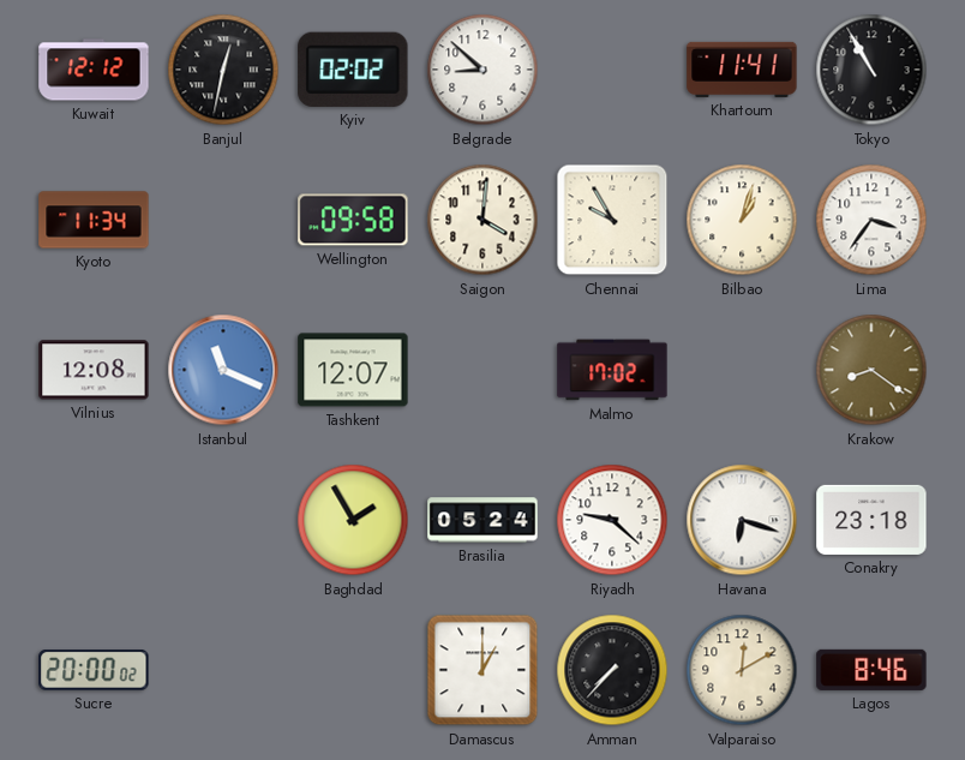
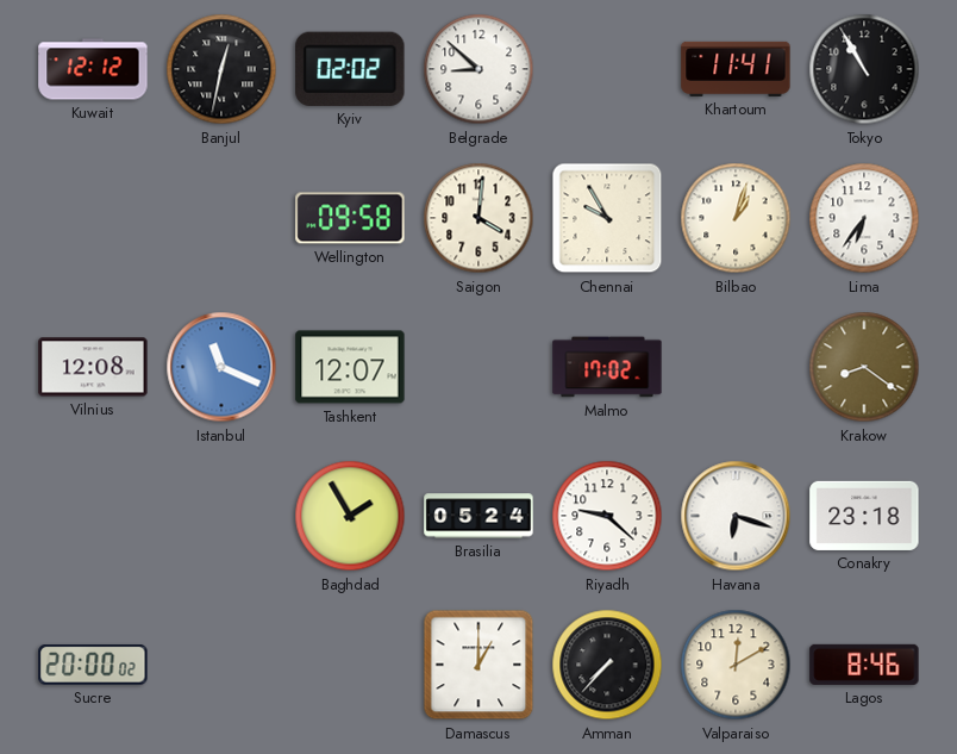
Kyoto: 11:34 -> none
Lima: 3:36 -> 6:36
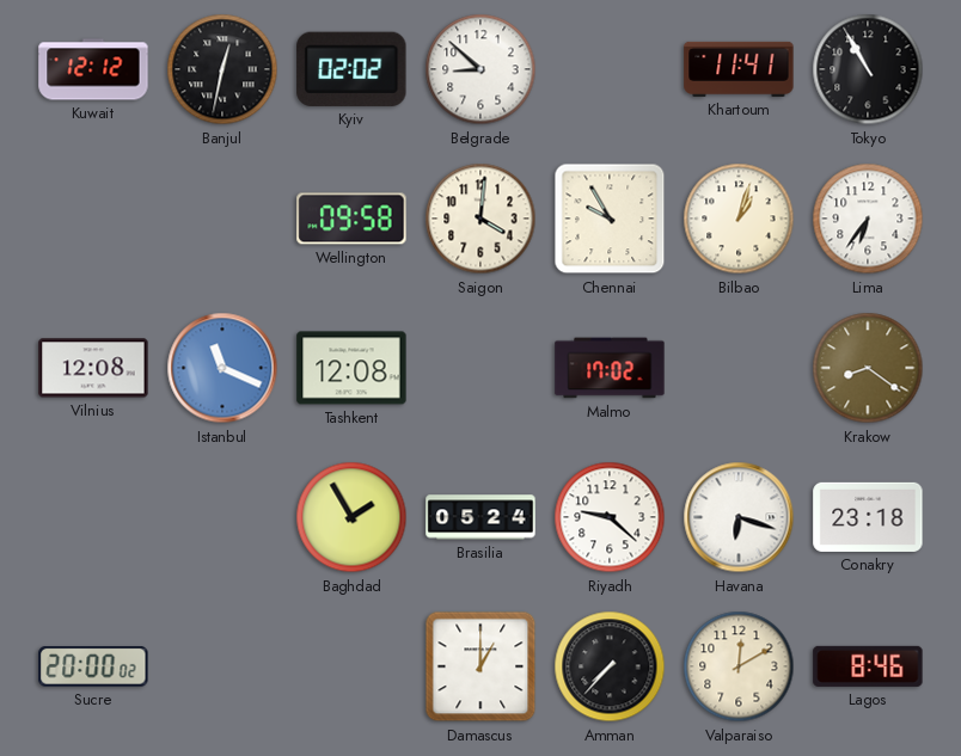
Tashkent: 12:07 -> 12:08
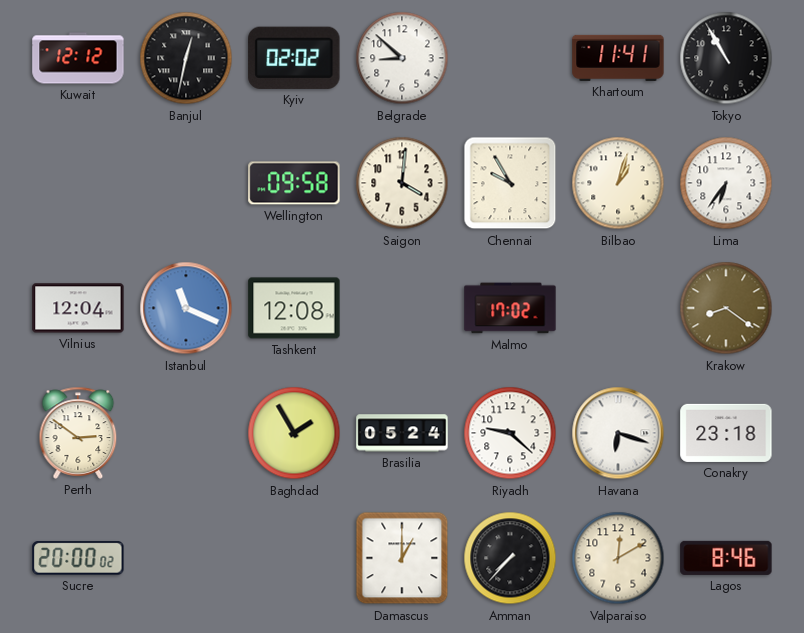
Vilnius: 12:08 -> 12:04
Perth: none -> 2:51
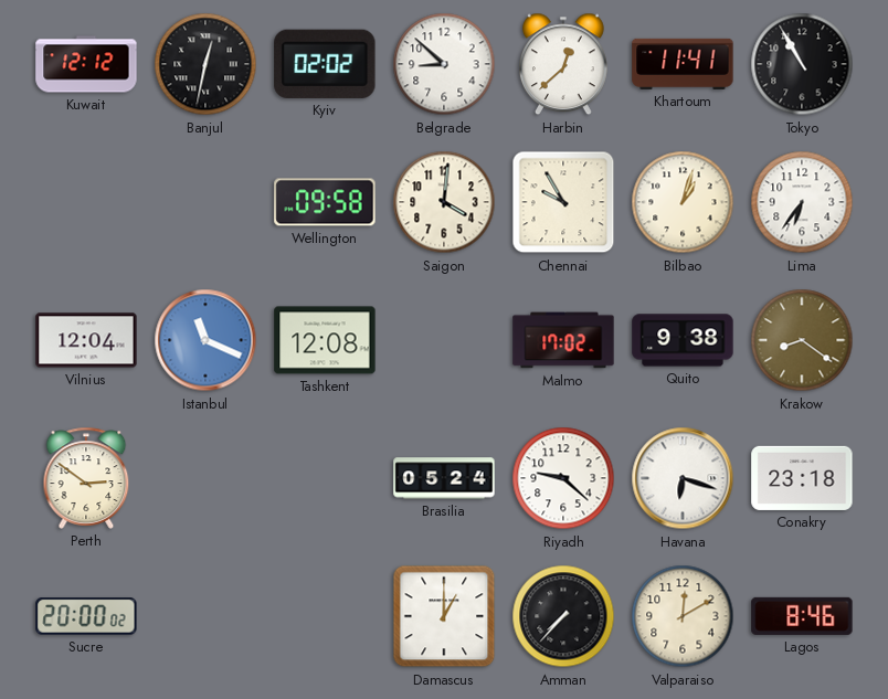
Harbin: none -> 12:38
Quito: none -> 9:38
Baghdad: 1:55 -> none
